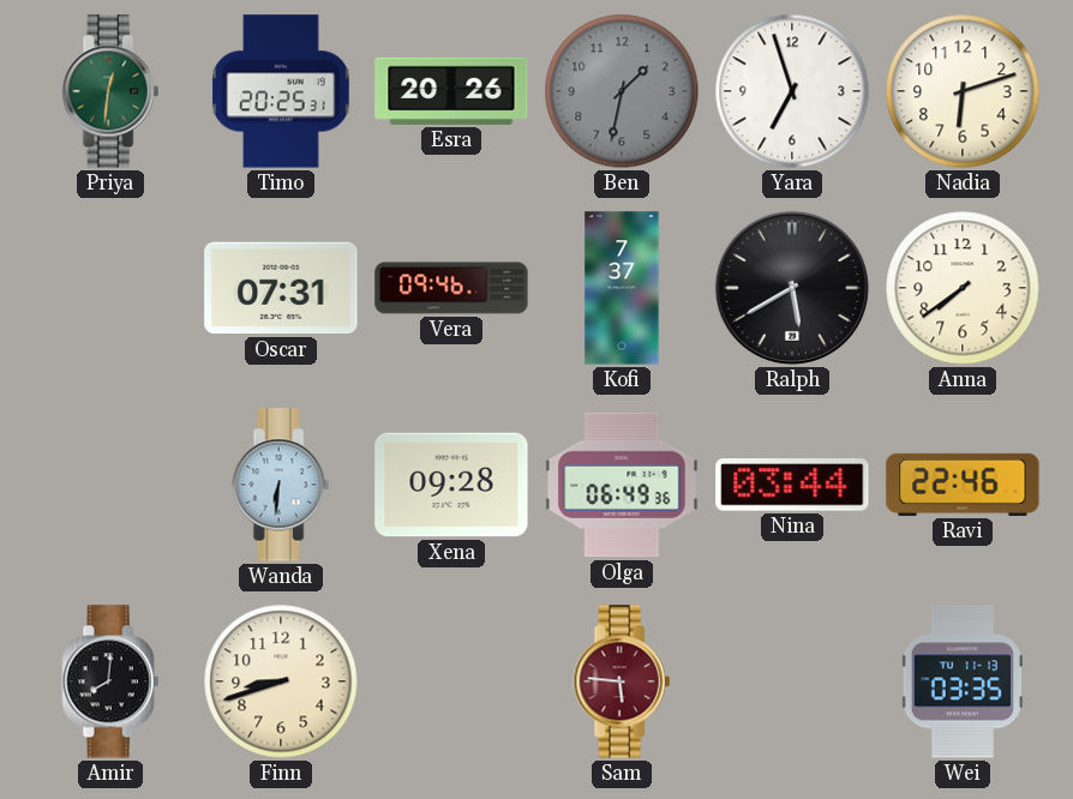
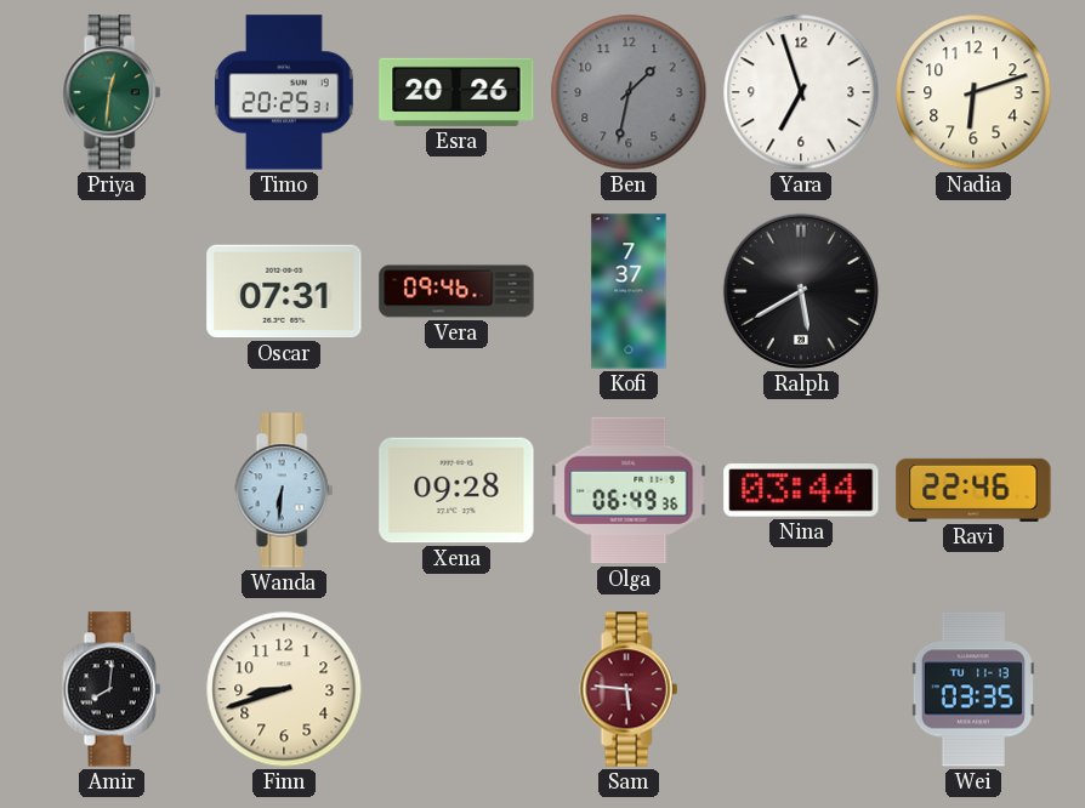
Anna: 7:39 -> none
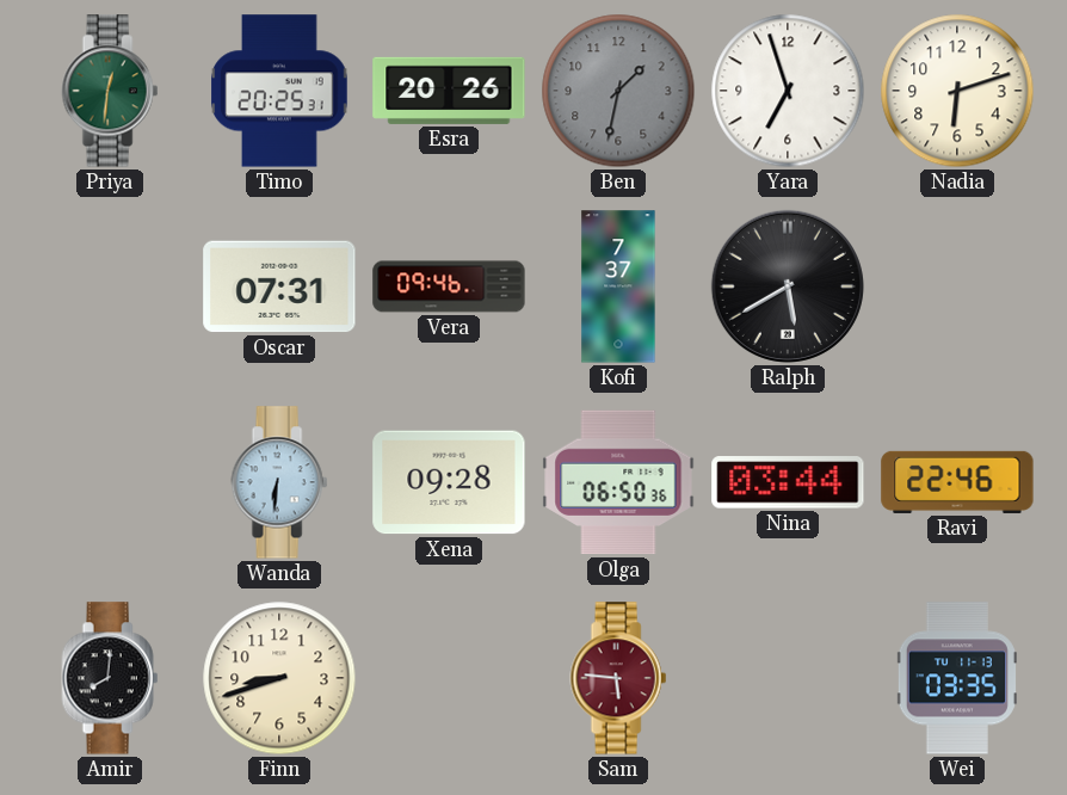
Olga: 06:49 -> 06:50
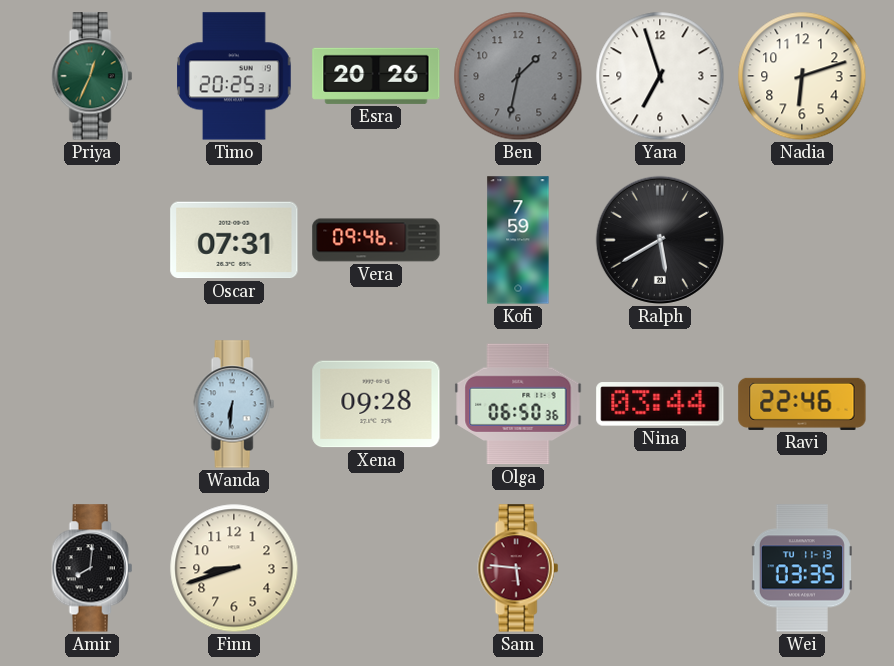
Priya: 12:31 -> 12:34
Kofi: 7:37 -> 7:59
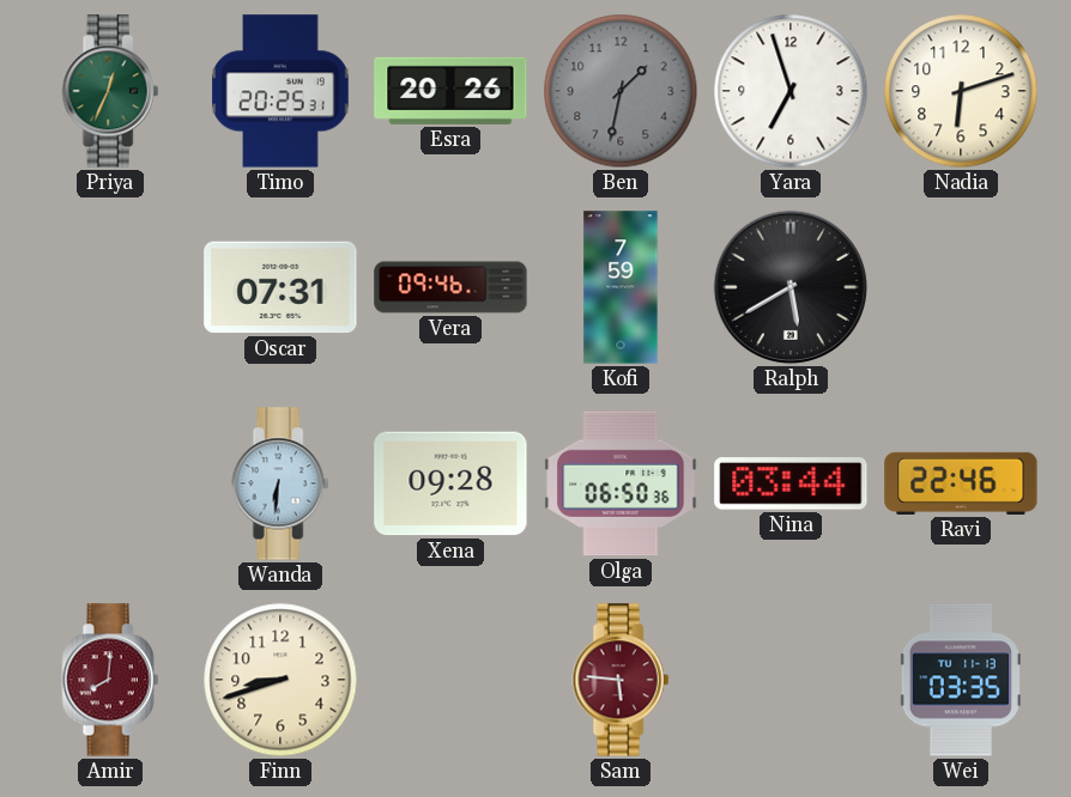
Amir dial: black -> burgundy
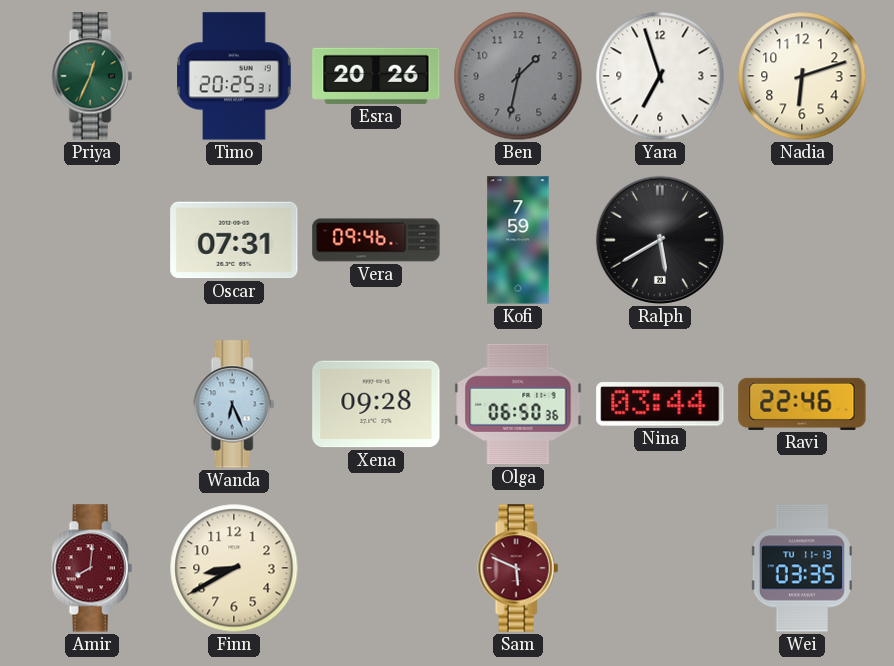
Wanda: 6:31 -> 6:26
Finn: 8:42 -> 8:40
Sam: 5:46 -> 5:49
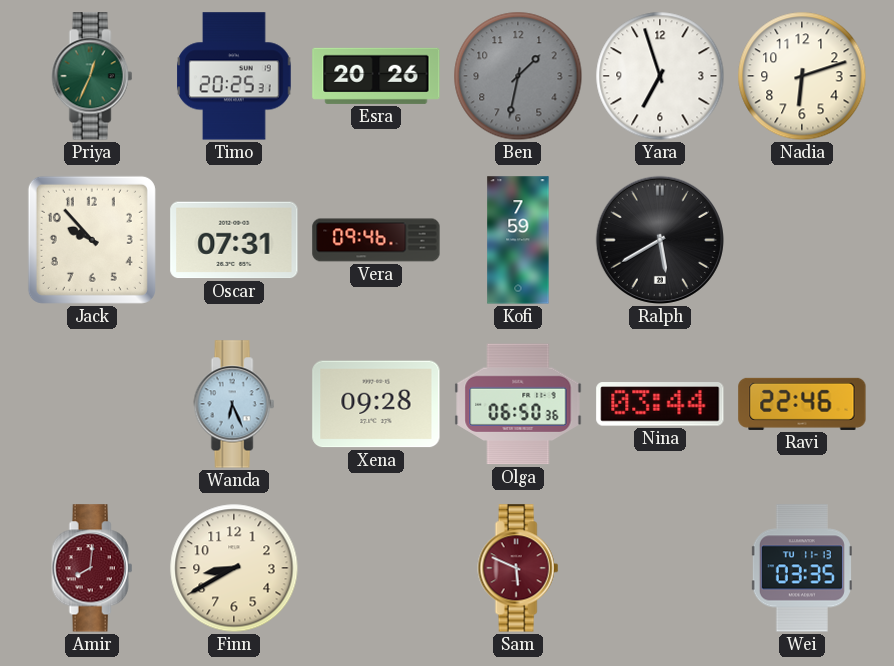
Jack: none -> 9:53
